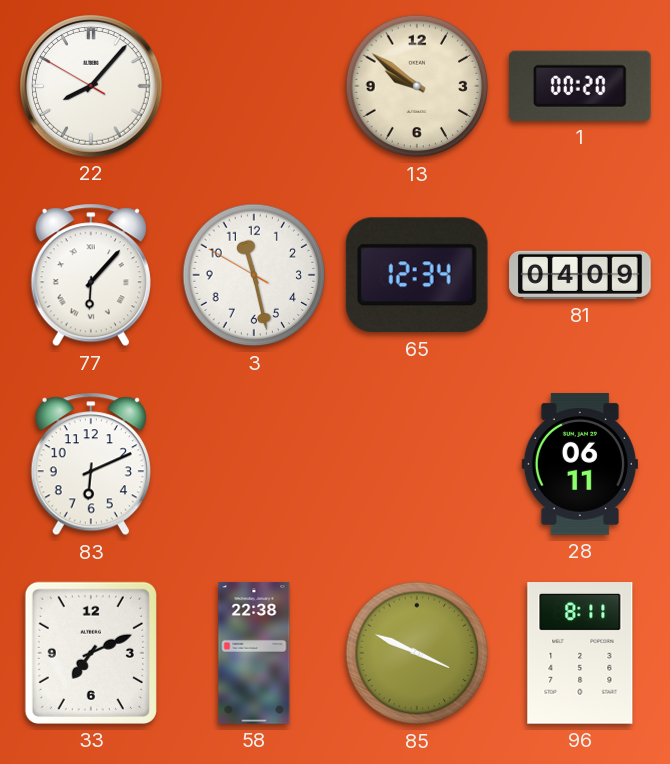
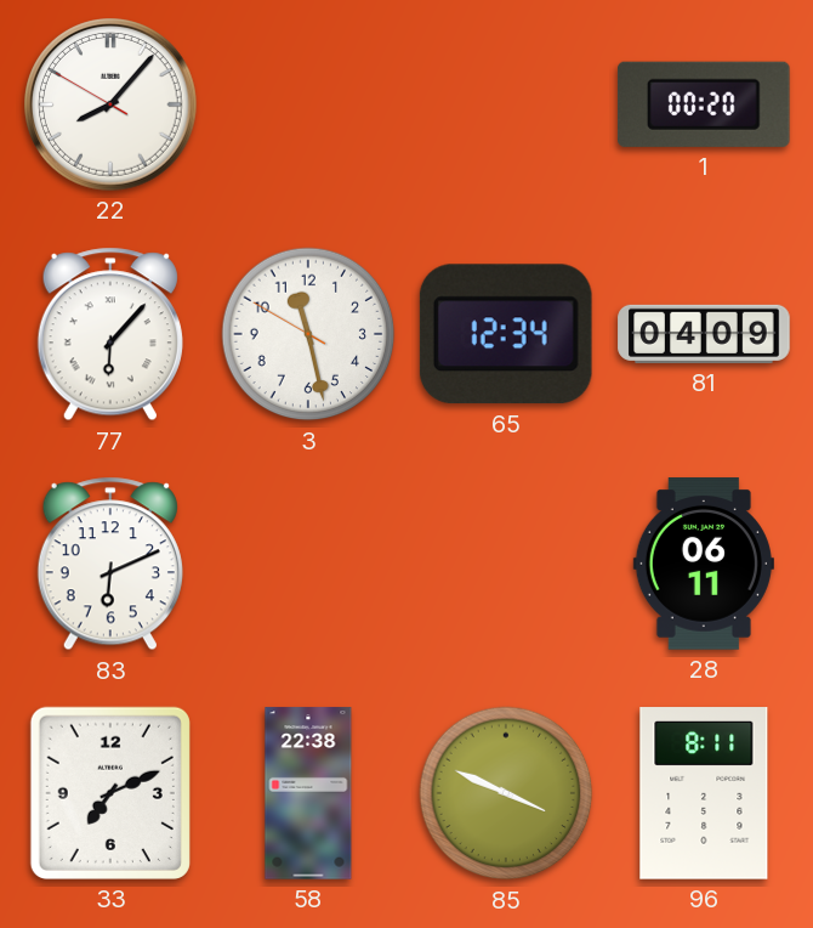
13: 9:51 -> none
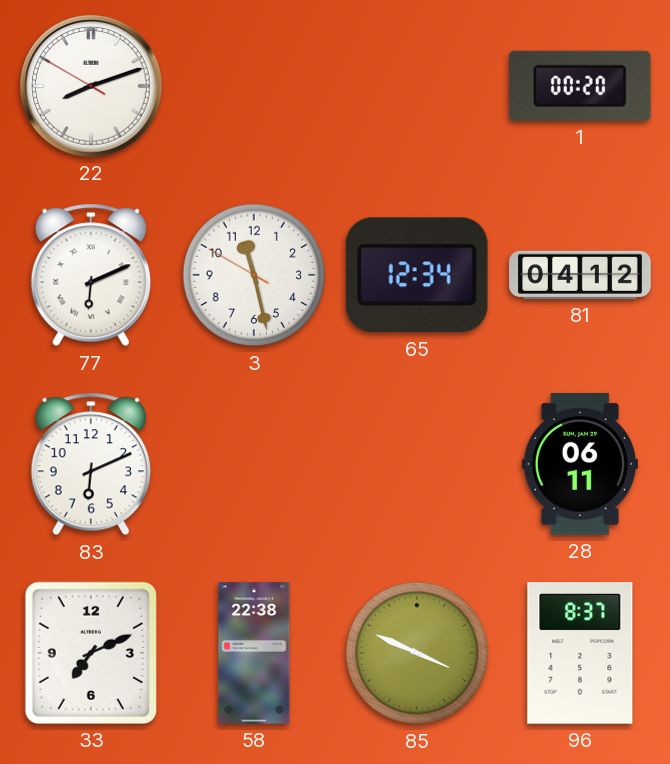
22: 8:06 -> 8:11
77: 6:07 -> 6:11
81: 04:09 -> 04:12
96: 8:11 -> 8:37
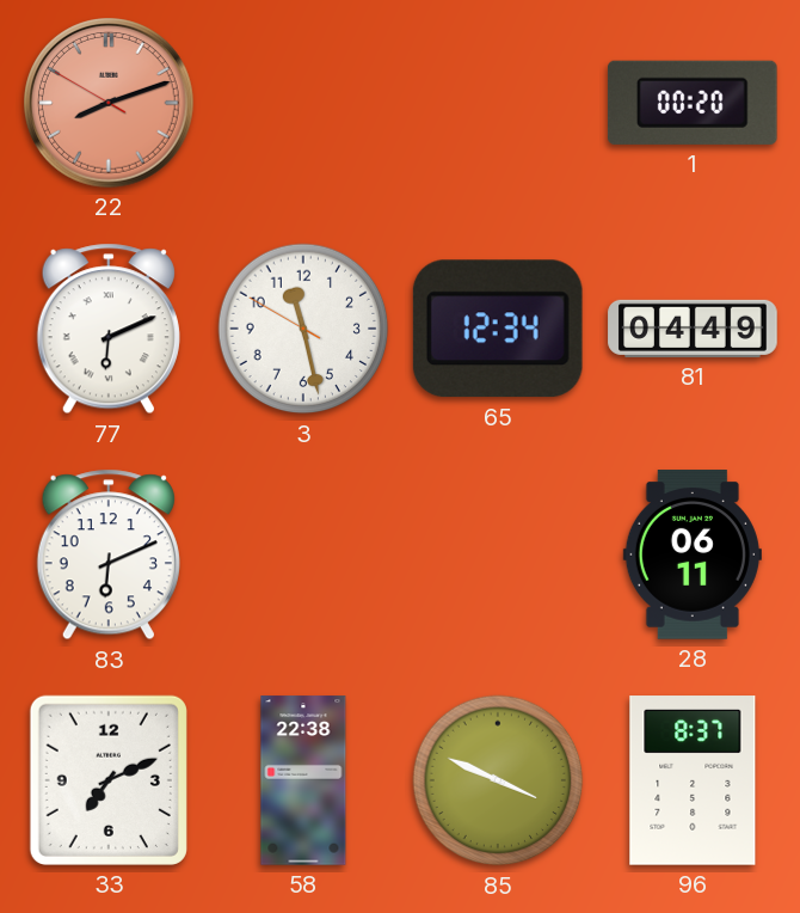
22 dial: white -> salmon
81: 04:12 -> 04:49
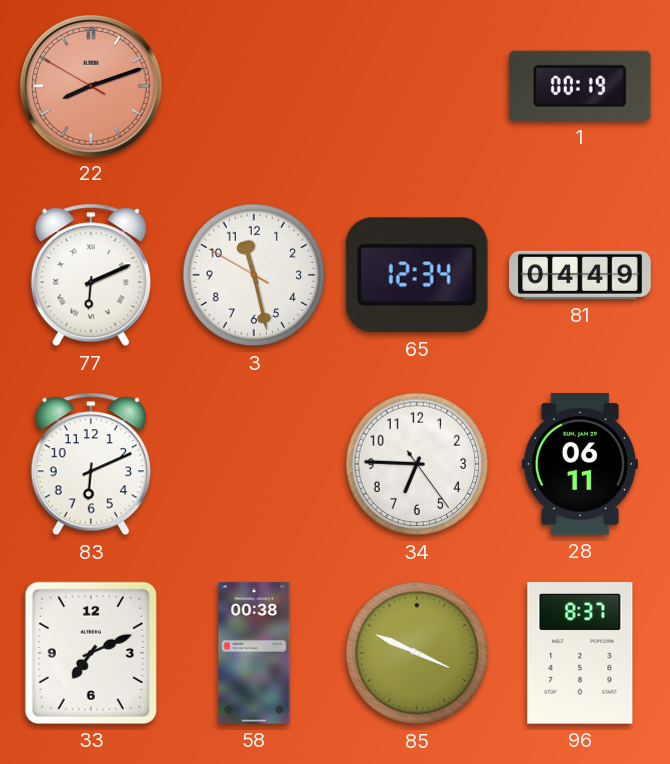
1: 00:20 -> 00:19
34: none -> 6:45
58: 22:38 -> 00:38
